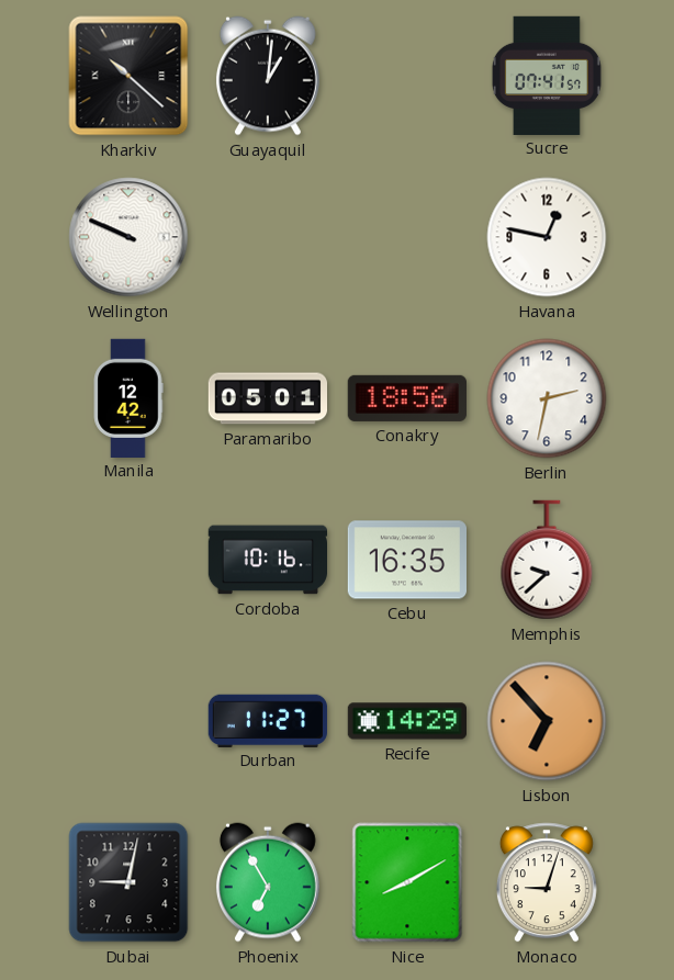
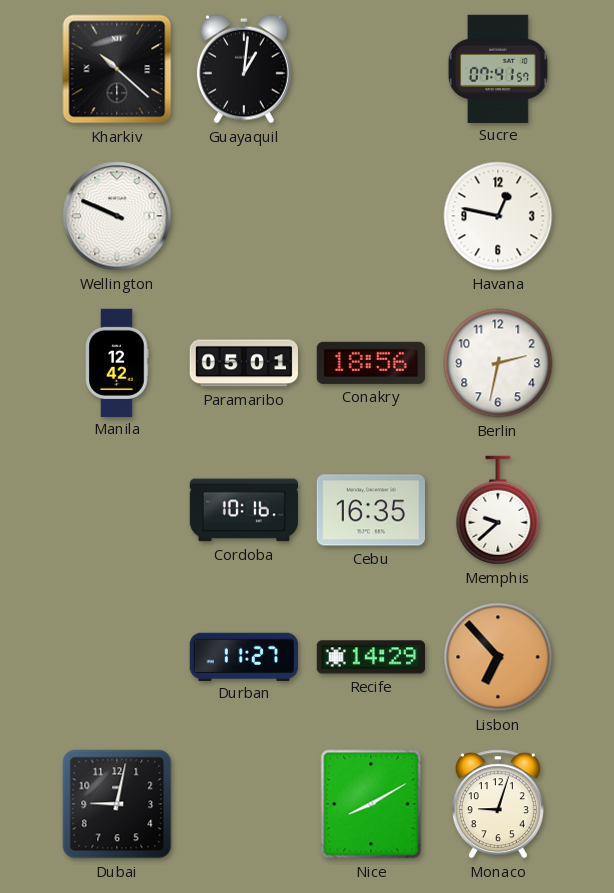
Phoenix: 6:55 -> none
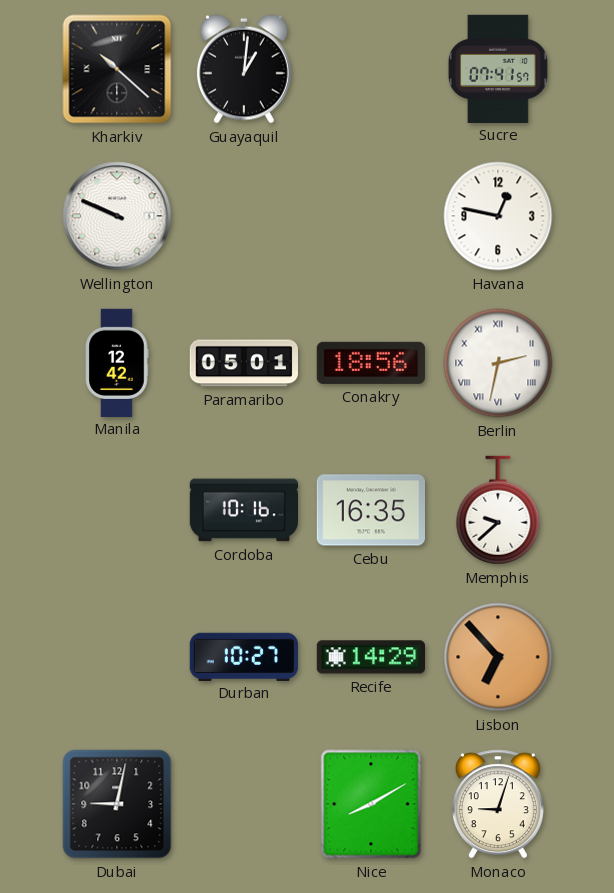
Berlin numerals: Arabic -> Roman
Durban: 11:27 -> 10:27
